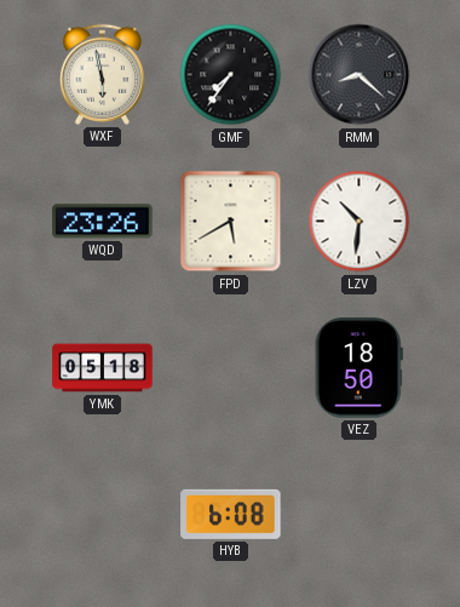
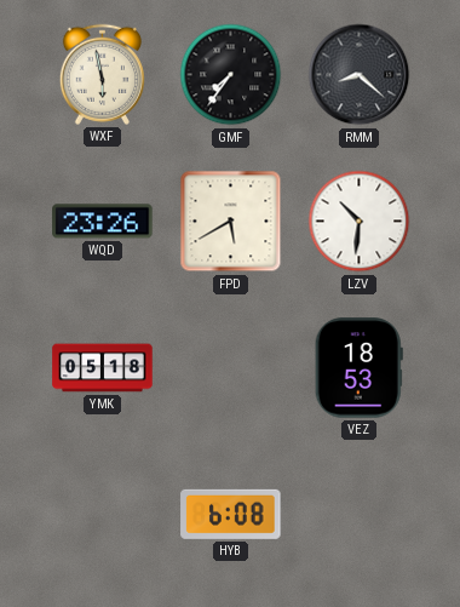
VEZ: 18:50 -> 18:53
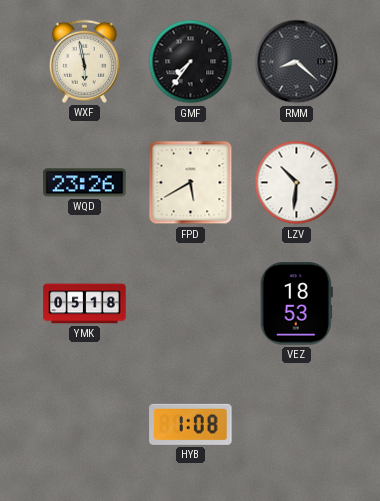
HYB: 6:08 -> 1:08
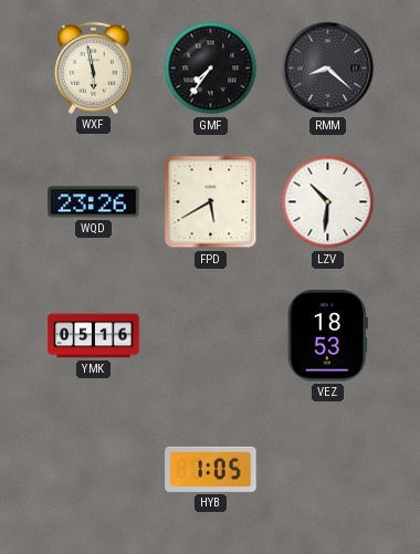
YMK: 05:18 -> 05:16
HYB: 1:08 -> 1:05
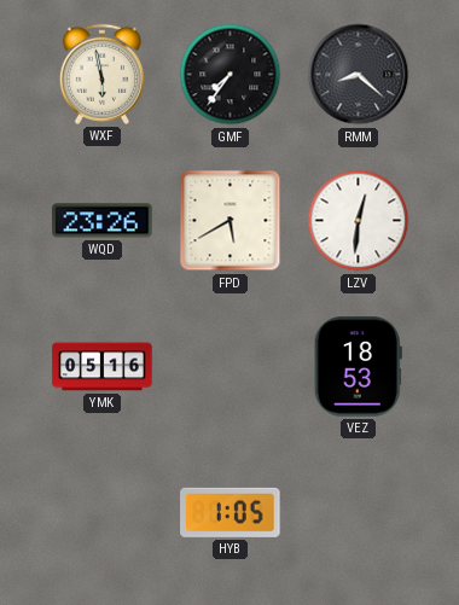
LZV: 10:31 -> 12:31
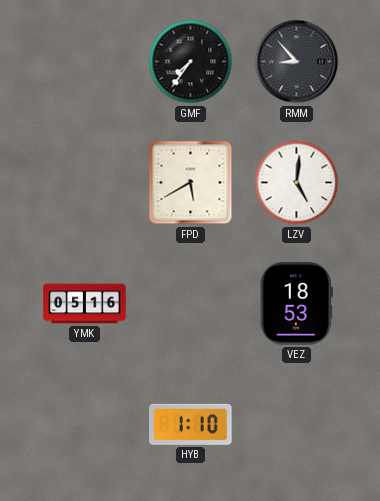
WXF: 5:58 -> none
RMM: 8:22 -> 8:53
WQD: 23:26 -> none
LZV: 12:31 -> 5:01
HYB: 1:05 -> 1:10
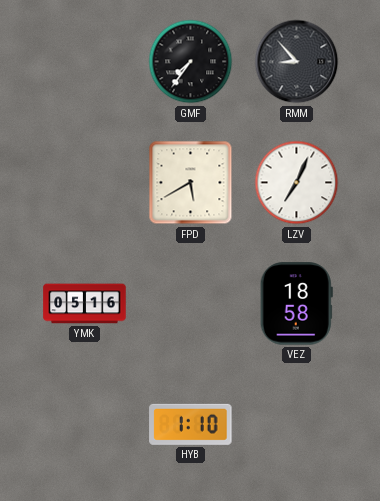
LZV: 5:01 -> 7:04
VEZ: 18:53 -> 18:58
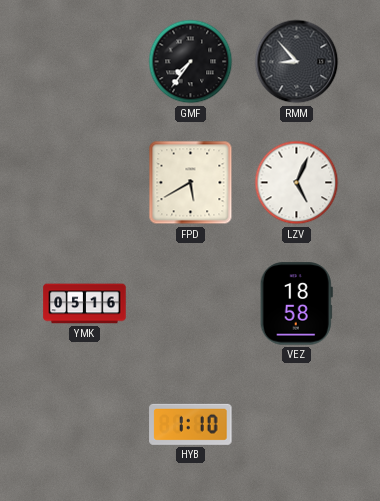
LZV: 7:04 -> 5:04
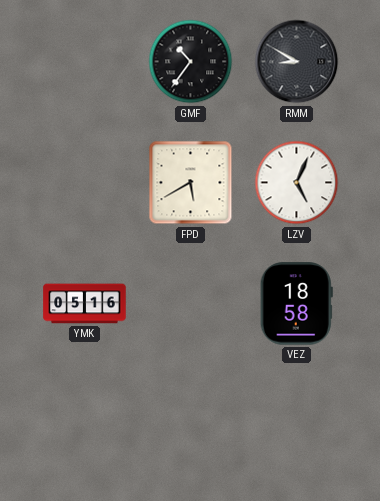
GMF: 7:36 -> 10:36
RMM: 8:53 -> 8:50
HYB: 1:10 -> none
